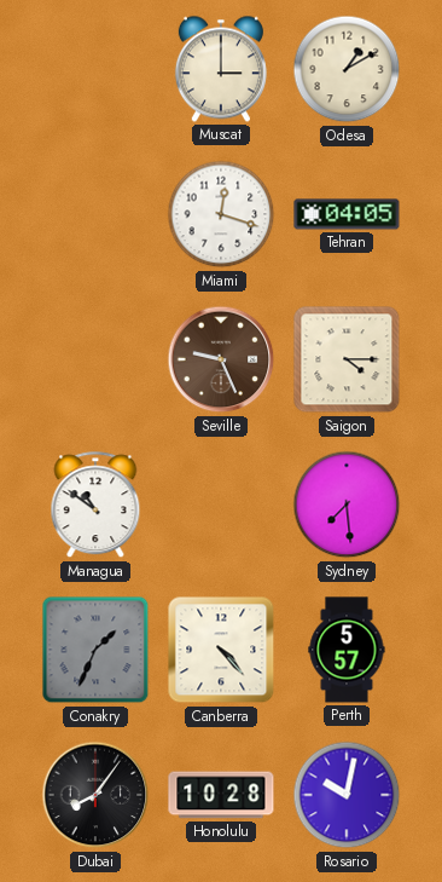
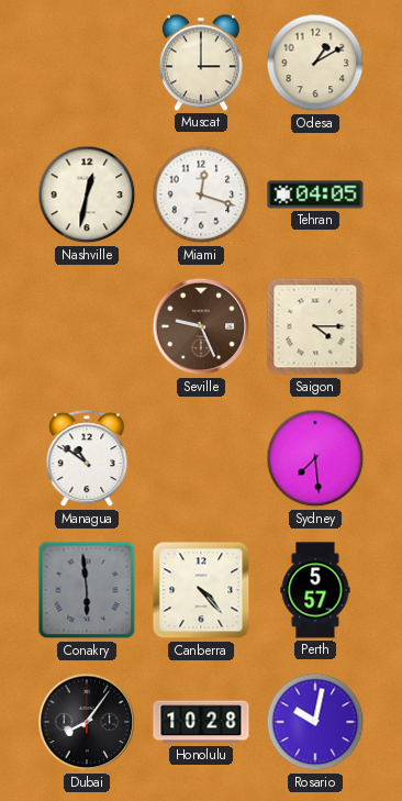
Nashville: none -> 12:32
Conakry: 1:34 -> 5:59
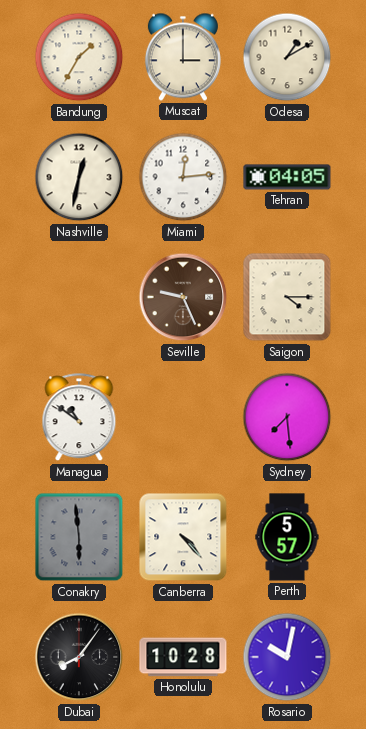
Bandung: none -> 1:35
Miami: 12:18 -> 12:14
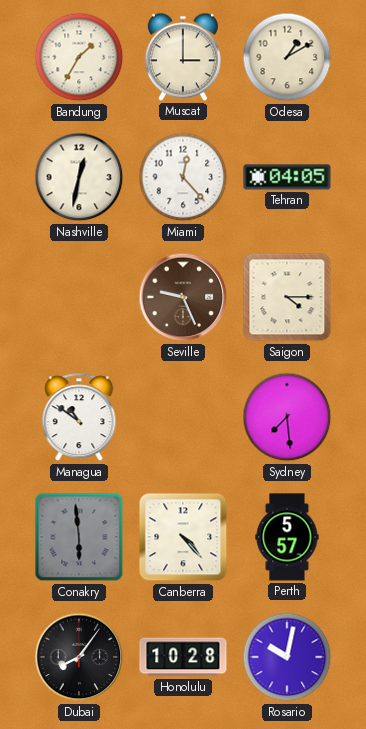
Miami: 12:14 -> 12:23
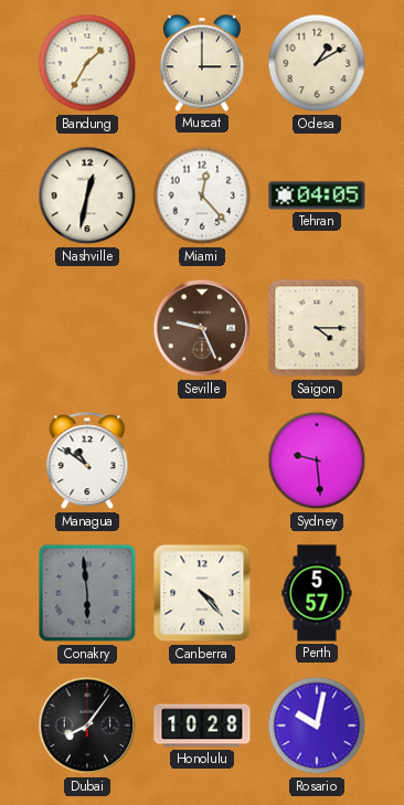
Sydney: 7:29 -> 9:29
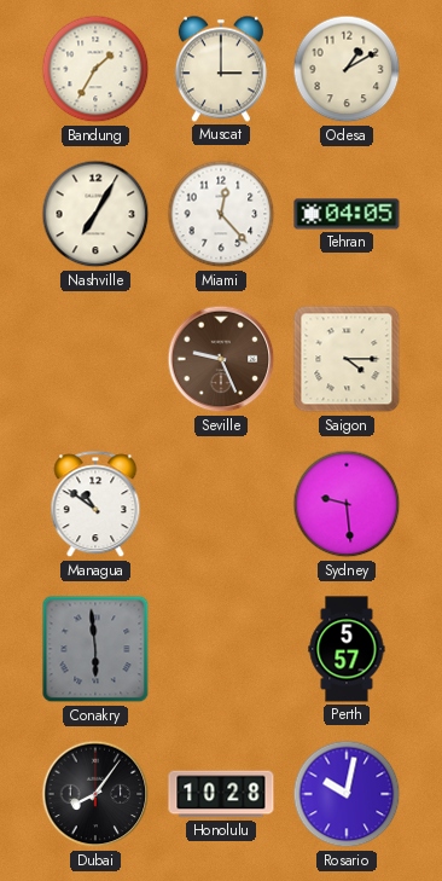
Nashville: 12:32 -> 7:05
Canberra: 4:23 -> none
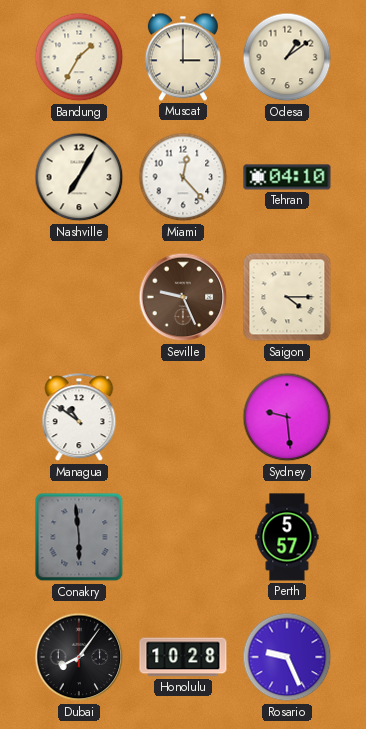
Odesa: 1:10 -> 1:09
Tehran: 04:05 -> 04:10
Rosario: 10:02 -> 9:26
